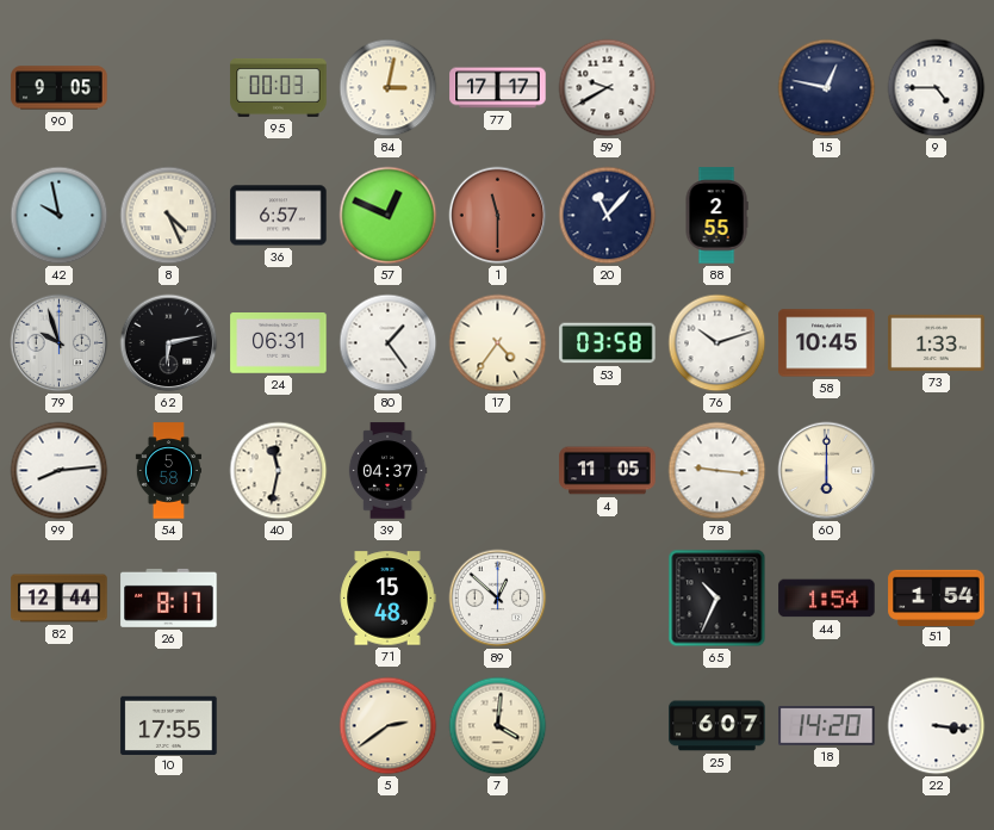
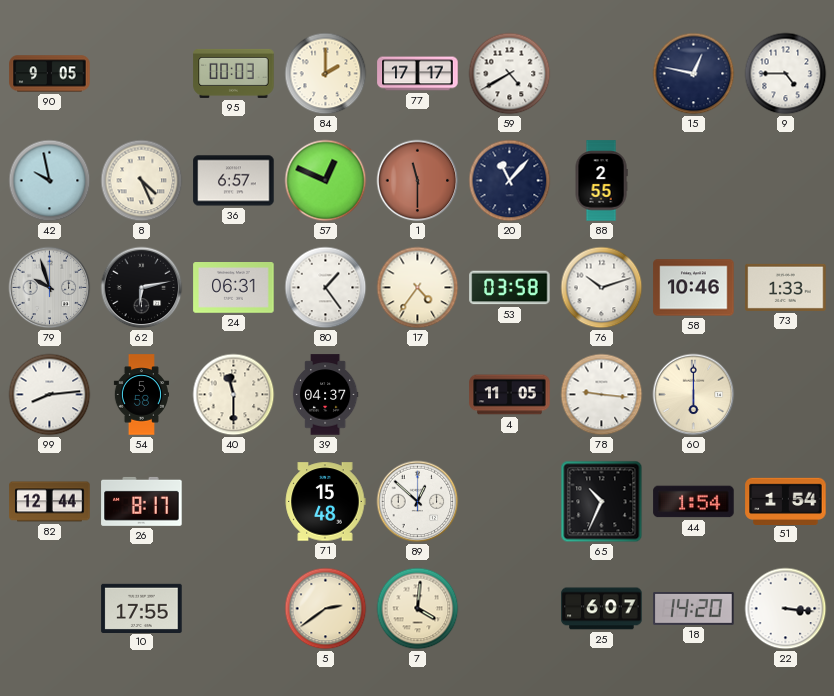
84: 3:02 -> 2:00
59: 9:40 -> 4:40
58: 10:45 -> 10:46
40: 11:32 -> 11:30
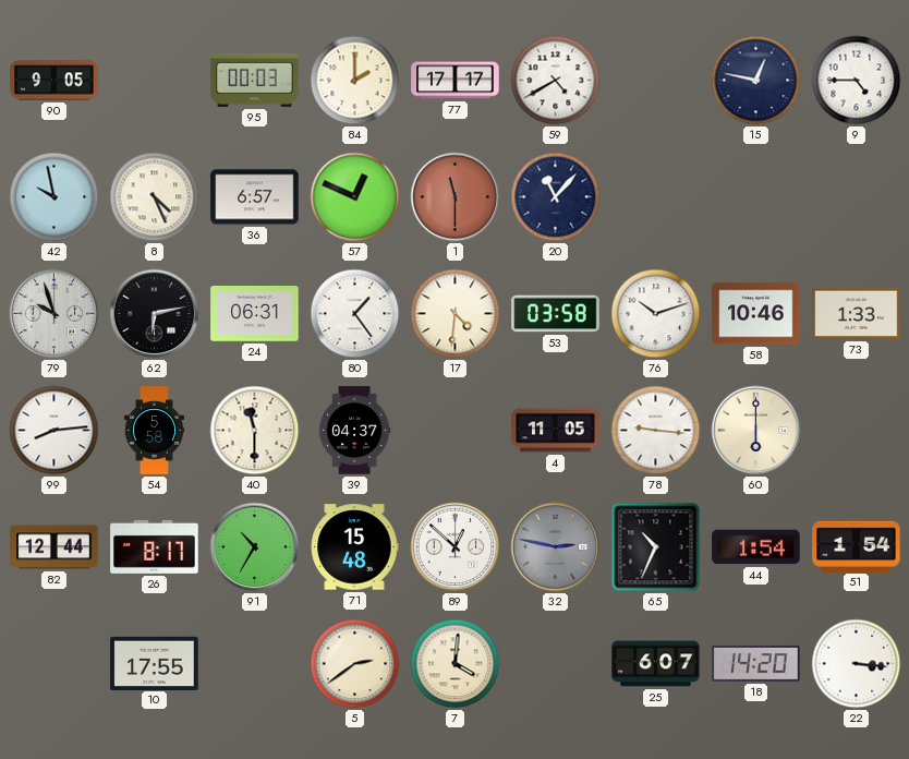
88: 2:55 -> none
17: 4:36 -> 4:31
91: none -> 10:35
32: none -> 2:47
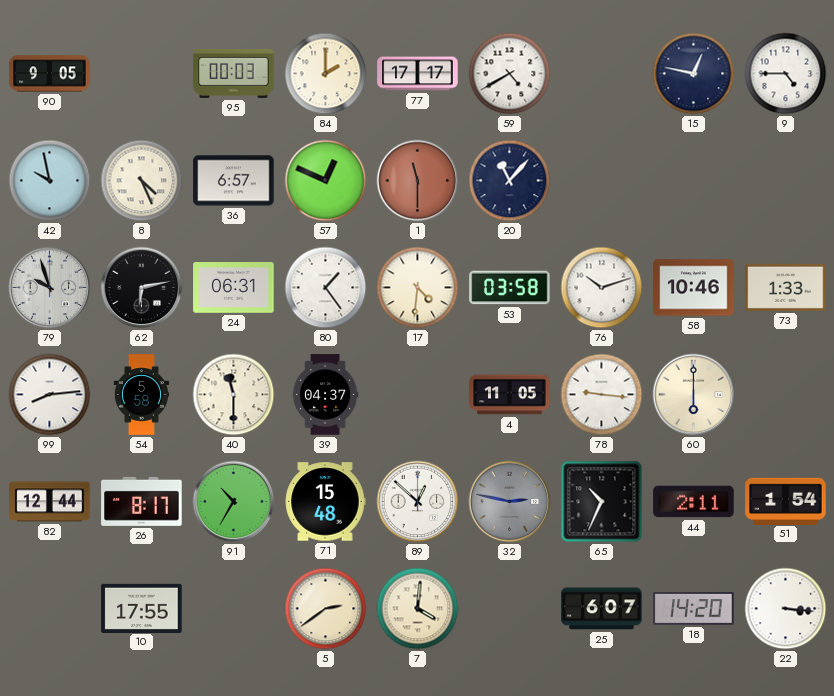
44: 1:54 -> 2:11
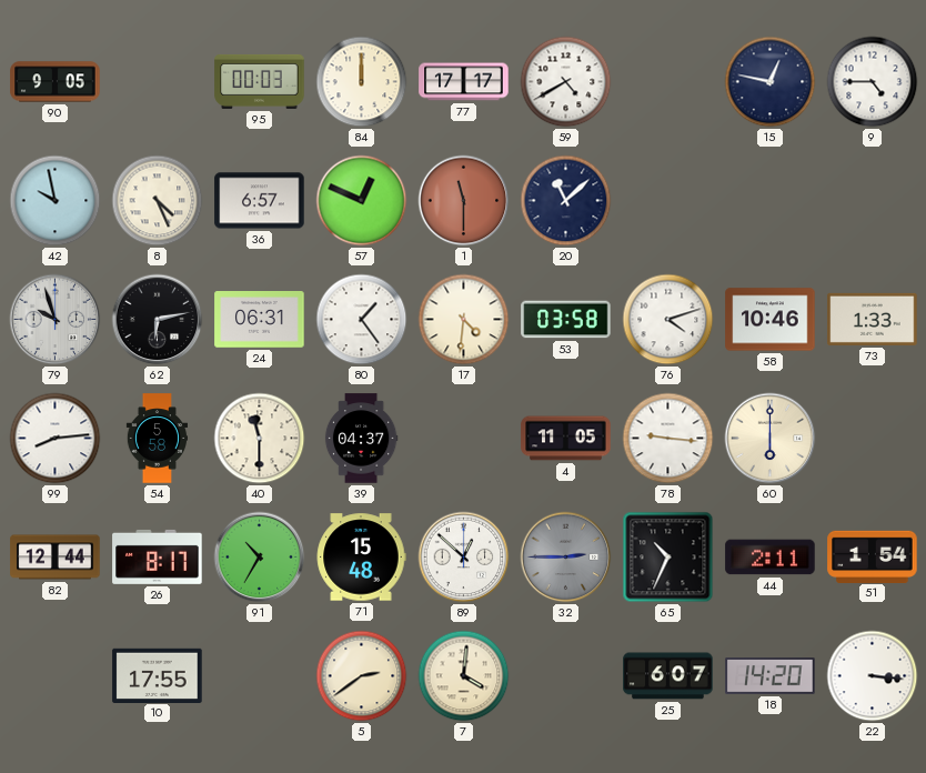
84: 2:00 -> 12:00
20: 11:07 -> 11:08
76: 10:12 -> 4:12
32: 2:47 -> 2:45
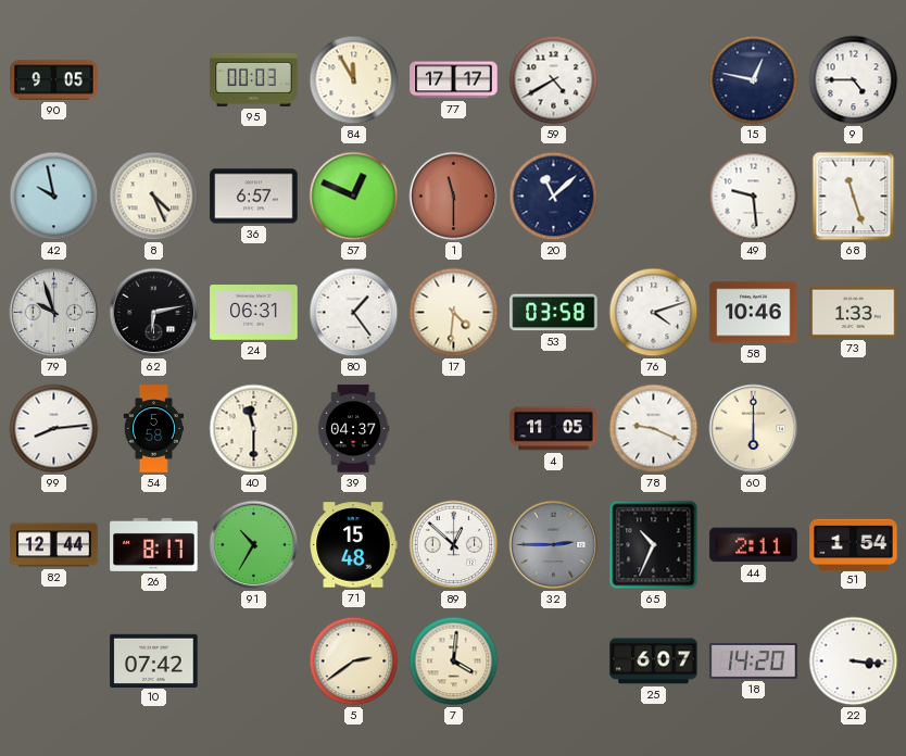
84: 12:00 -> 11:55
49: none -> 9:29
68: none -> 11:27
78: 9:16 -> 9:19
10: 17:55 -> 07:42
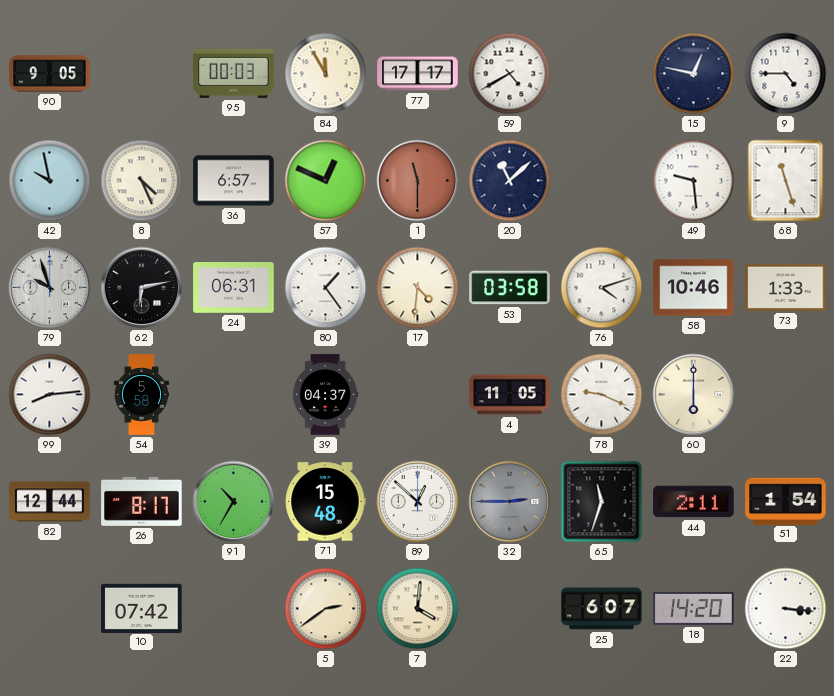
40: 11:30 -> none
65: 10:34 -> 11:33
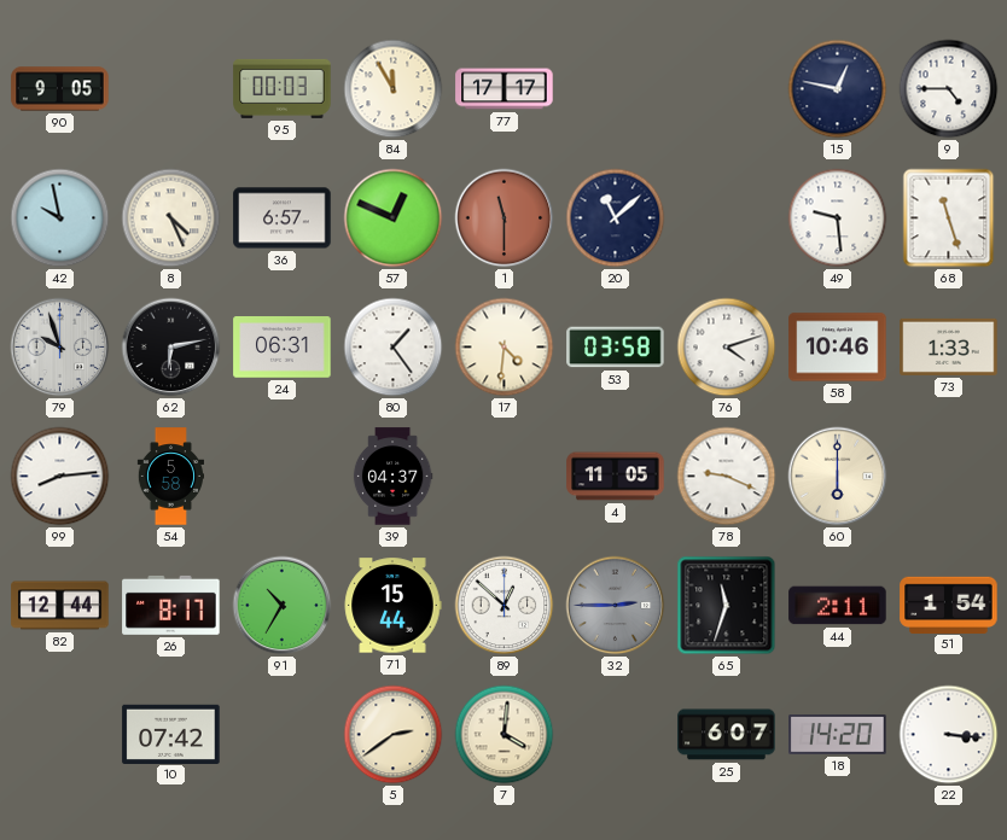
59: 4:40 -> none
71: 15:48 -> 15:44
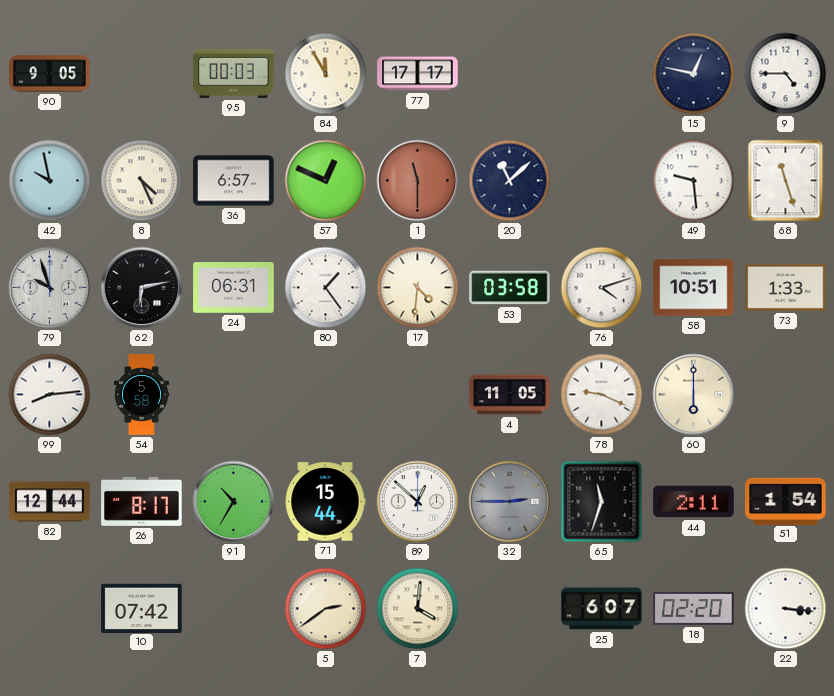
58: 10:46 -> 10:51
39: 04:37 -> none
18: 14:20 -> 02:20
